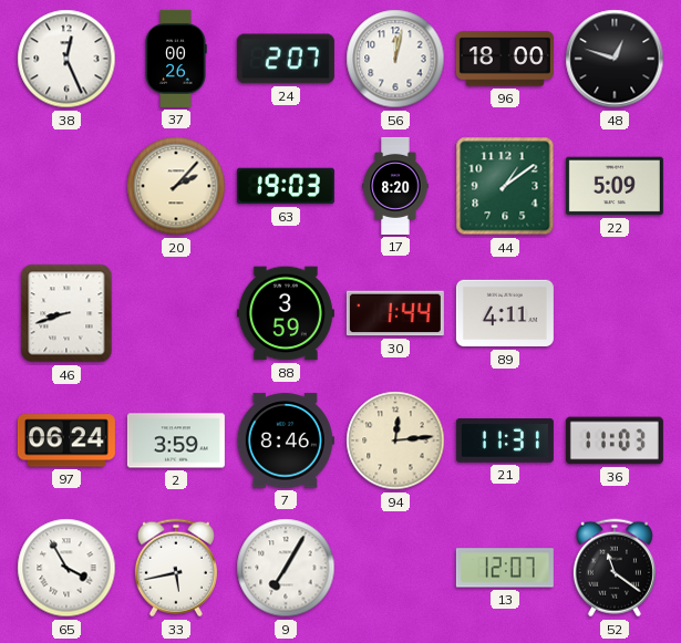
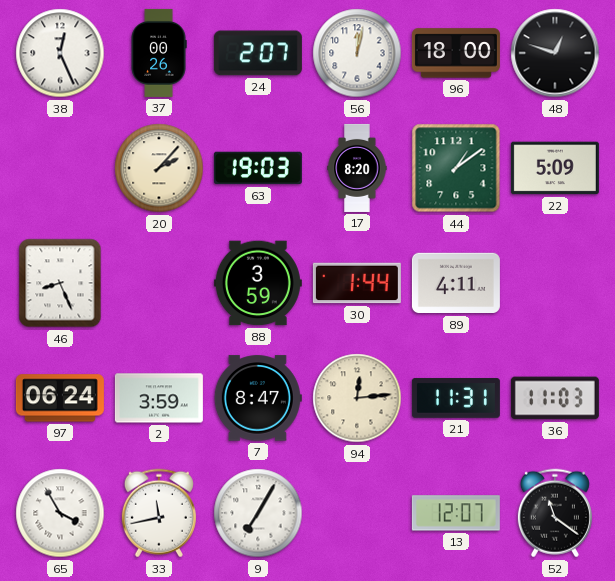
46: 8:42 -> 8:26
7: 8:46 -> 8:47
33: 5:43 -> 11:43
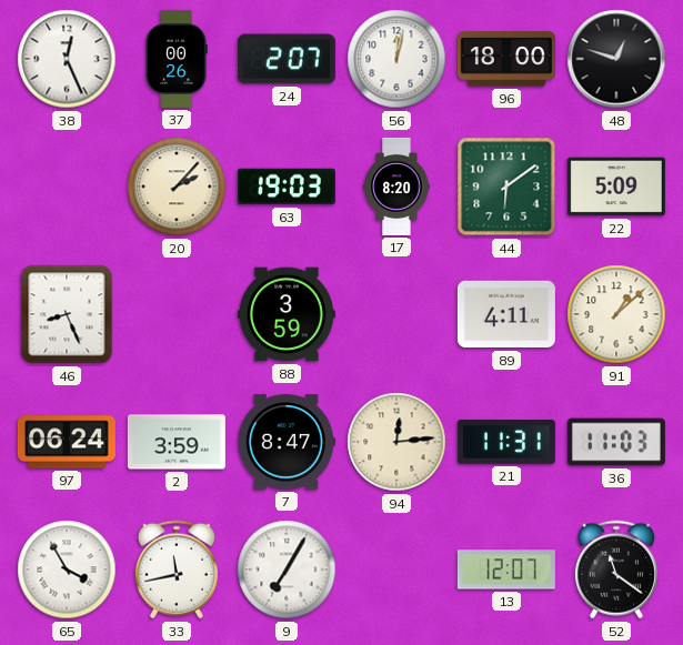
44: 1:09 -> 6:09
30: 1:44 -> none
91: none -> 1:08
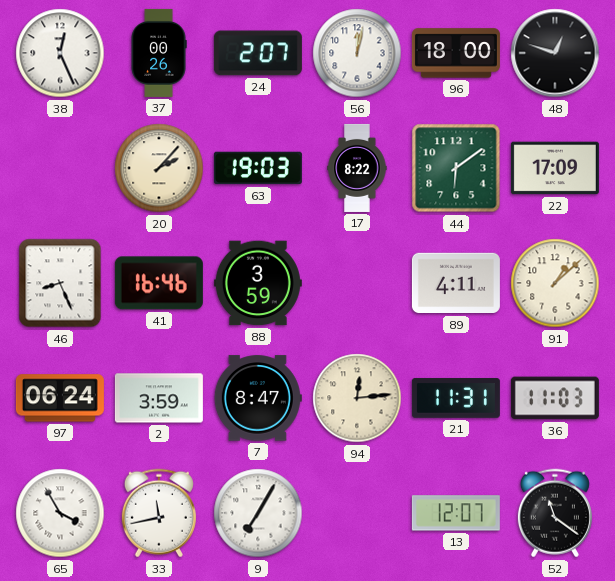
17: 8:20 -> 8:22
22: 5:09 -> 17:09
41: none -> 16:46
